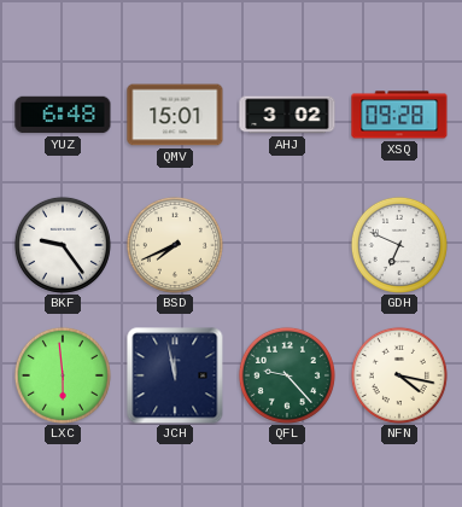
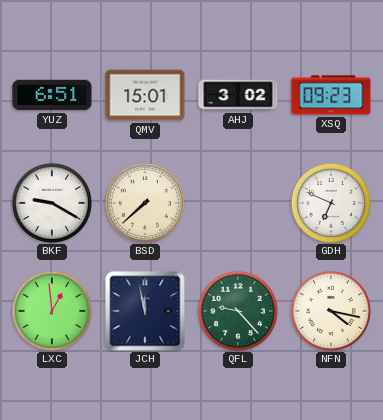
YUZ: 6:48 -> 6:51
XSQ: 09:28 -> 09:23
BKF: 9:24 -> 9:20
BSD: 7:41 -> 7:38
LXC: 5:59 -> 12:59
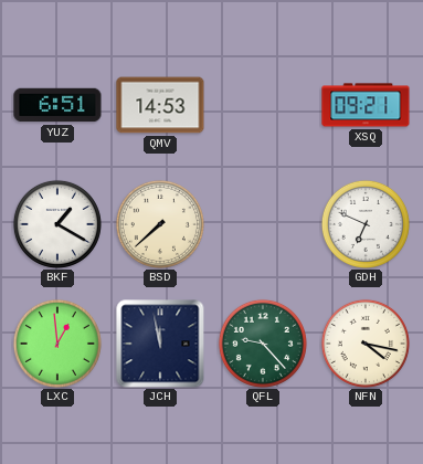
QMV: 15:01 -> 14:53
AHJ: 3:02 -> none
XSQ: 09:23 -> 09:21
BKF: 9:20 -> 1:20
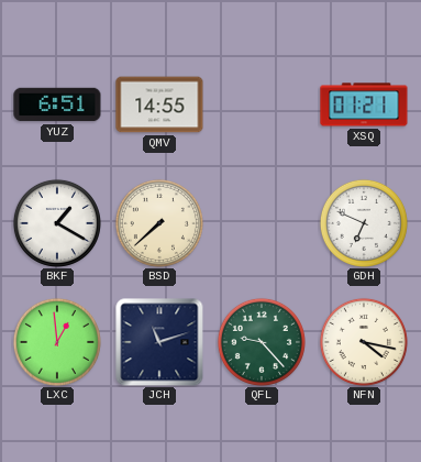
QMV: 14:53 -> 14:55
XSQ: 09:21 -> 01:21
JCH: 11:58 -> 11:12
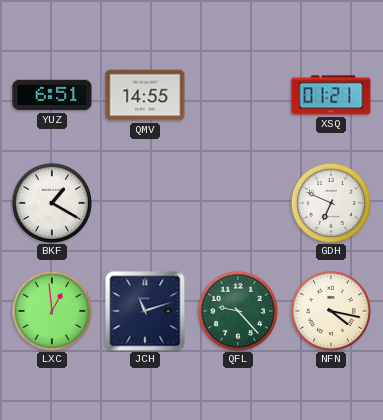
BSD: 7:38 -> none
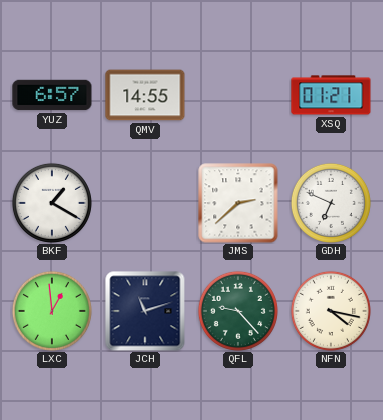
YUZ: 6:51 -> 6:57
JMS: none -> 2:38
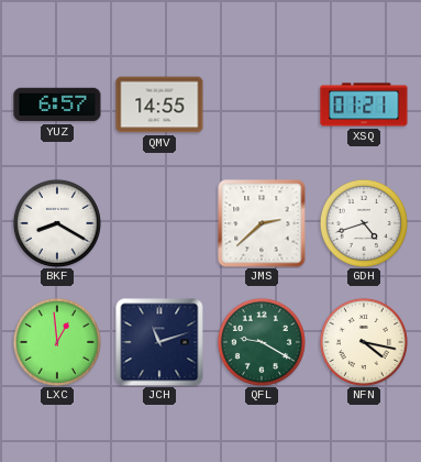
BKF: 1:20 -> 8:20
GDH: 6:49 -> 4:42
QFL: 9:23 -> 9:20
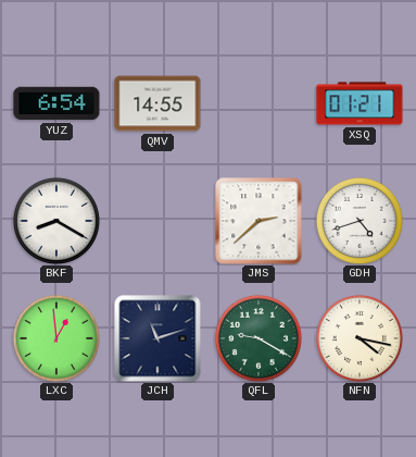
YUZ: 6:57 -> 6:54
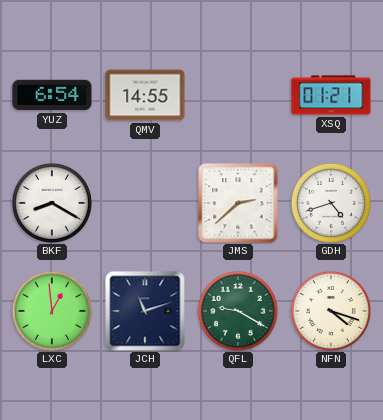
NFN: 4:17 -> 4:18
